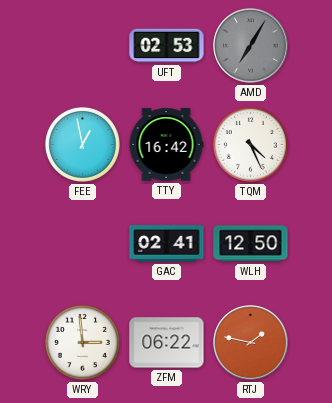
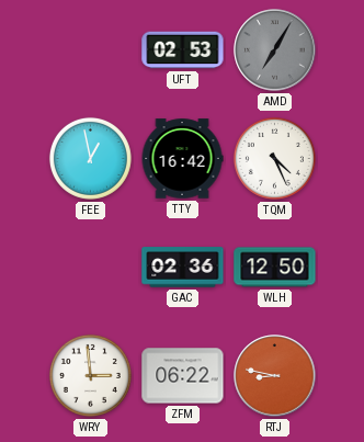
GAC: 02:41 -> 02:36
RTJ: 1:47 -> 8:47
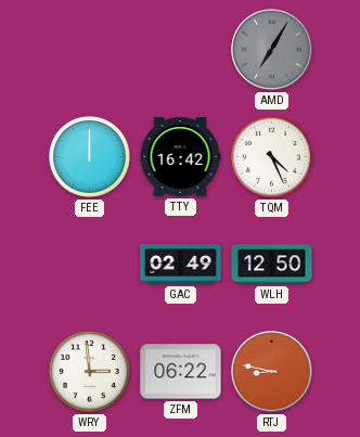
UFT: 02:53 -> none
FEE: 12:58 -> 12:00
GAC: 02:36 -> 02:49
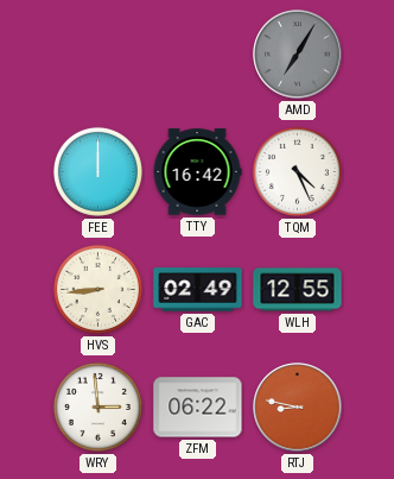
HVS: none -> 8:44
WLH: 12:50 -> 12:55
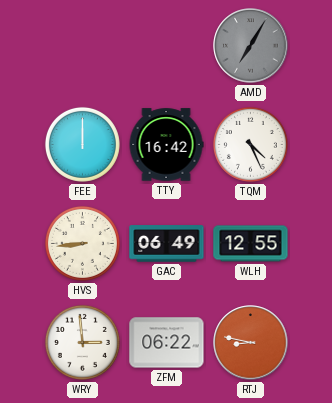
GAC: 02:49 -> 06:49
